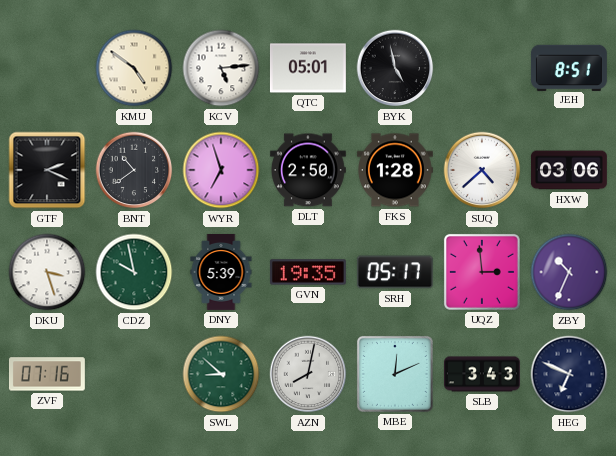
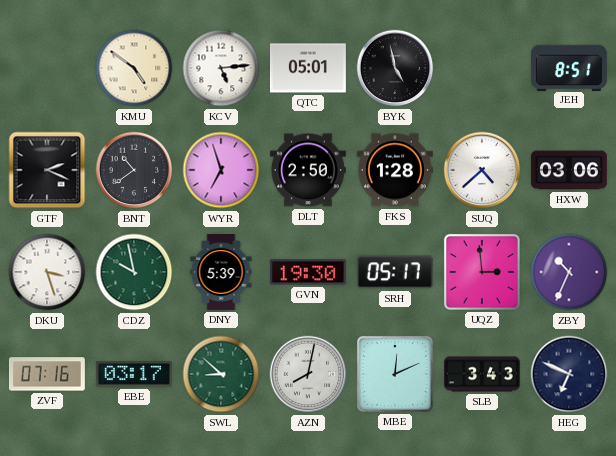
GVN: 19:35 -> 19:30
EBE: none -> 03:17
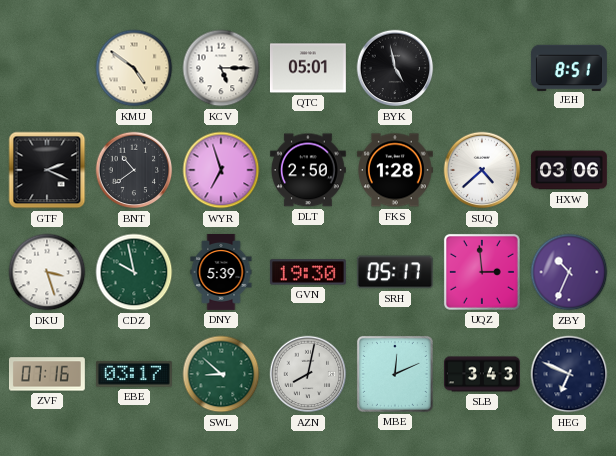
KCV: 5:14 -> 5:15
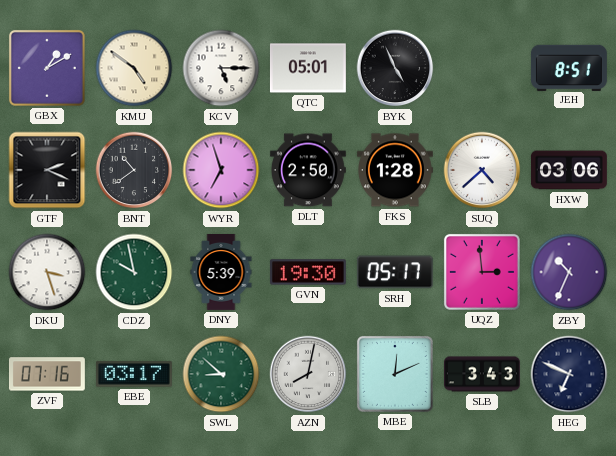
GBX: none -> 1:10
BYK: 4:58 -> 4:56
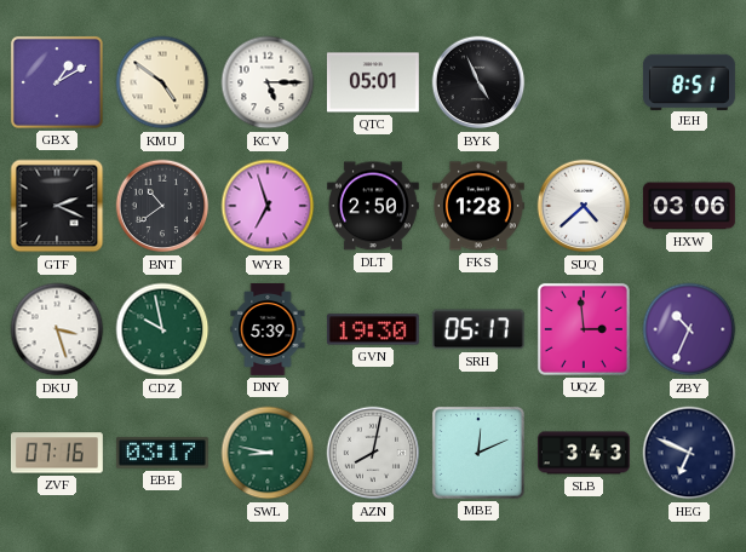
SWL: 8:52 -> 8:47
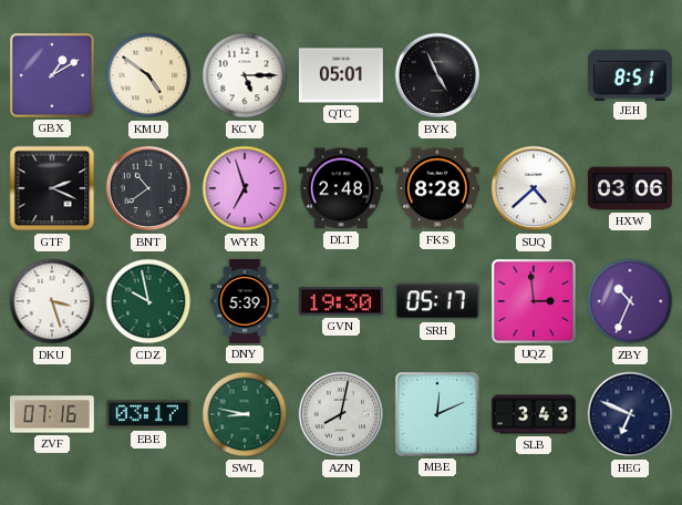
DLT: 2:50 -> 2:48
FKS: 1:28 -> 8:28
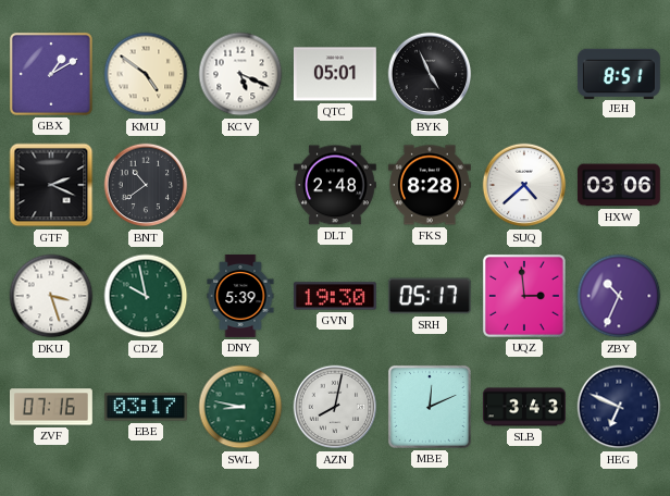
KCV: 5:15 -> 5:19
WYR: 6:57 -> none
